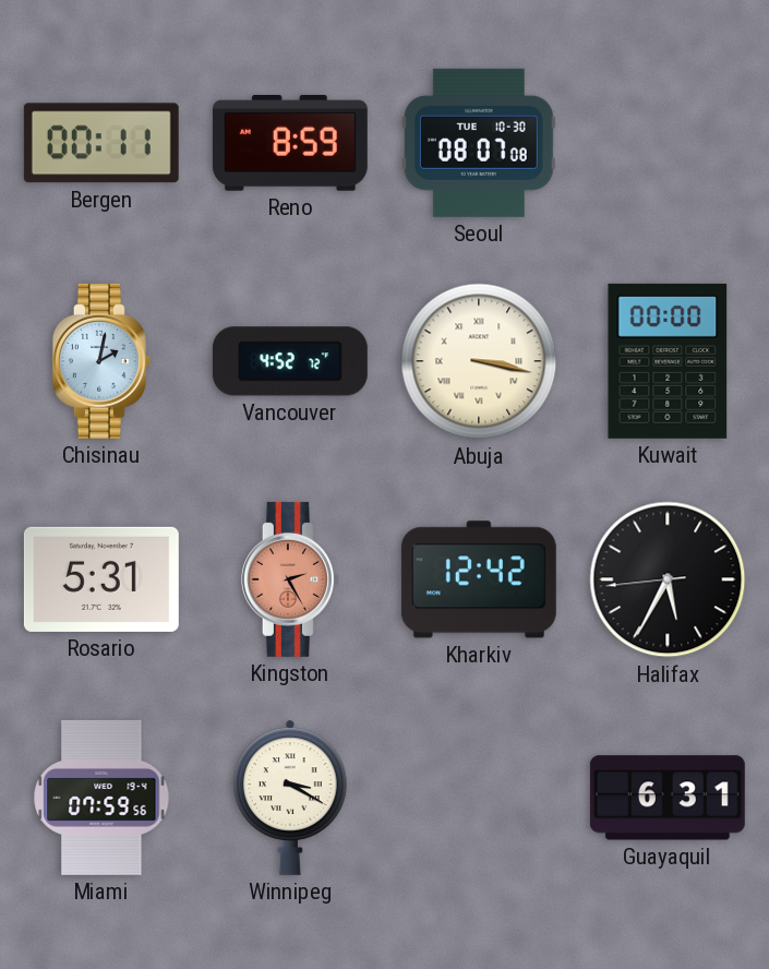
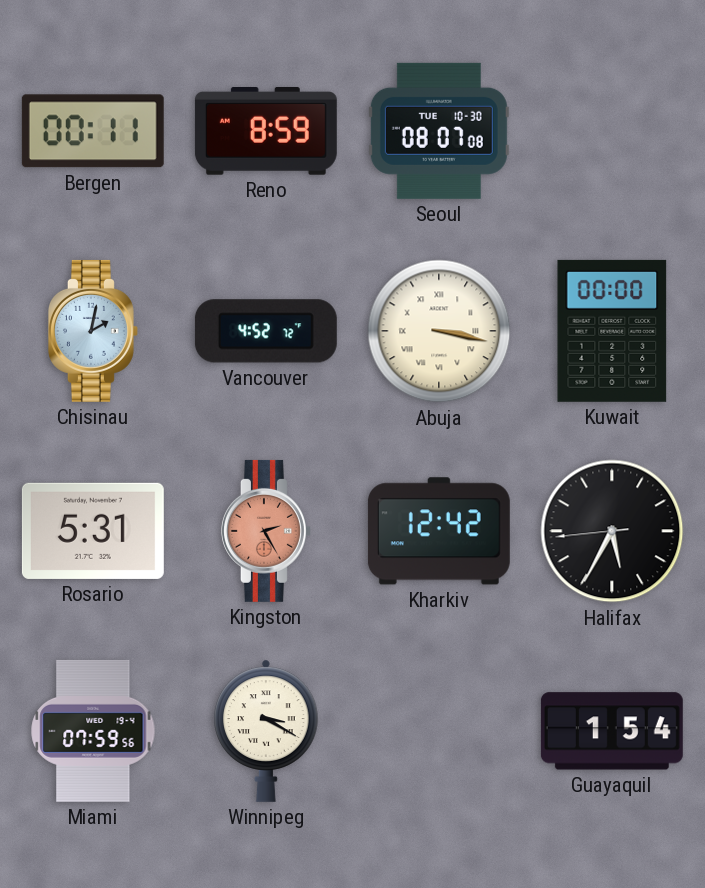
Guayaquil: 6:31 -> 1:54
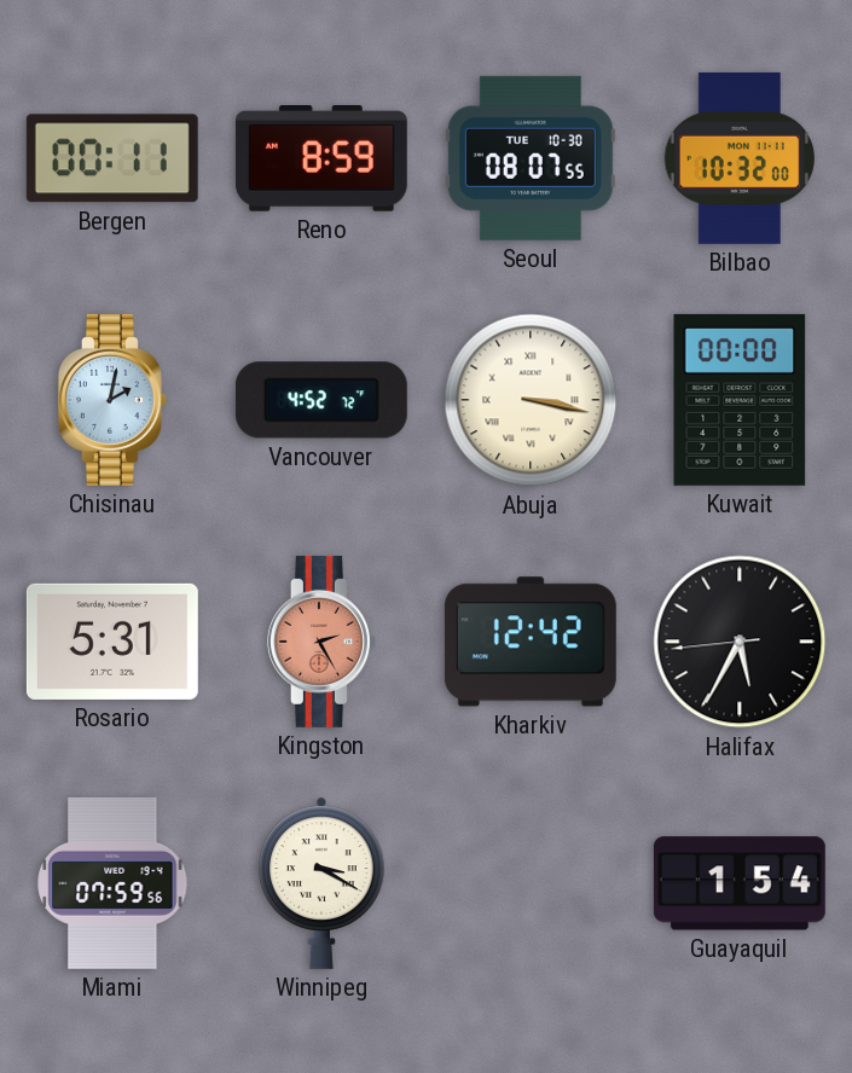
Seoul: 08:07:08 -> 08:07:55
Bilbao: none -> 10:32
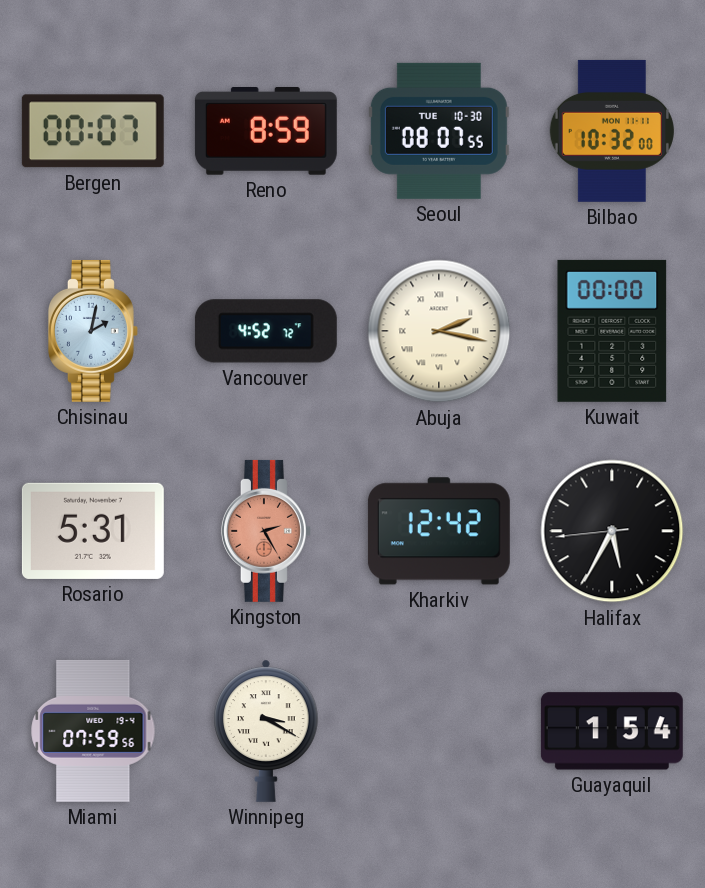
Bergen: 00:11 -> 00:07
Abuja: 3:17 -> 2:17
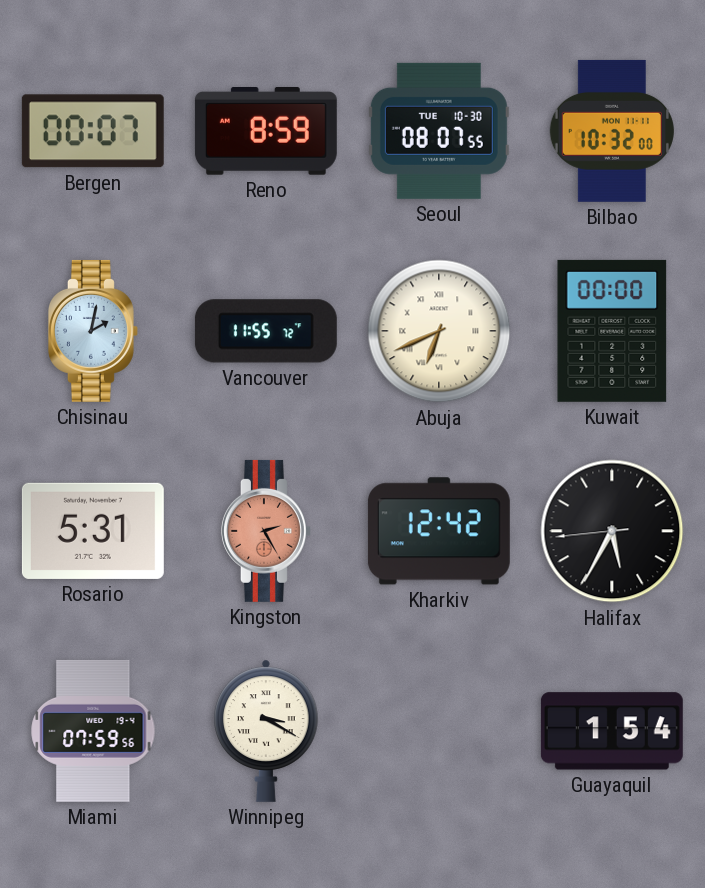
Vancouver: 4:52 -> 11:55
Abuja: 2:17 -> 6:41
